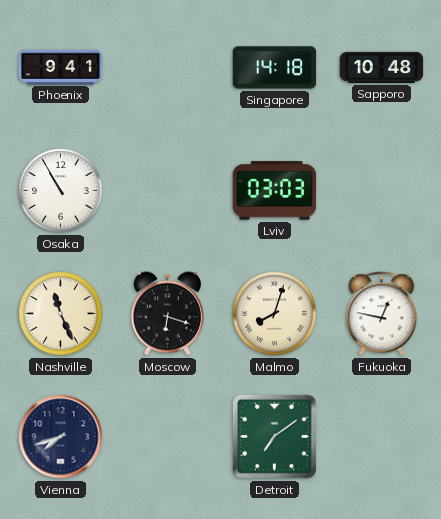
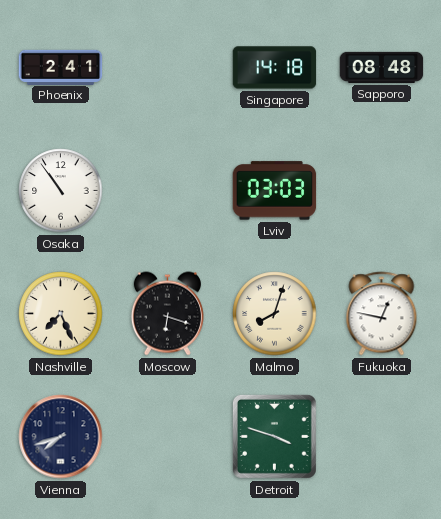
Phoenix: 9:41 -> 2:41
Sapporo: 10:48 -> 08:48
Osaka: 10:55 -> 10:54
Nashville: 11:26 -> 7:26
Detroit: 7:09 -> 3:48
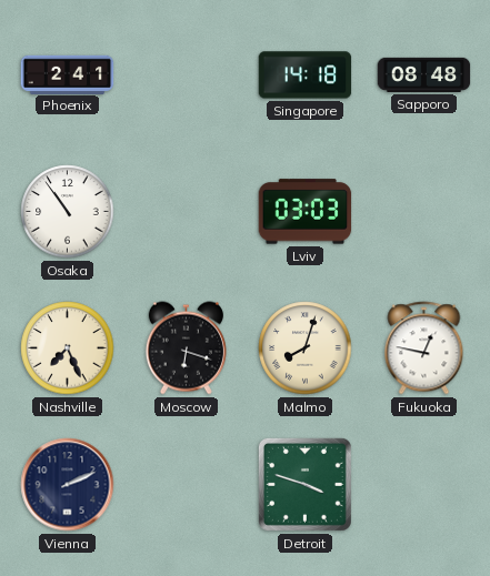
Vienna: 7:42 -> 2:11
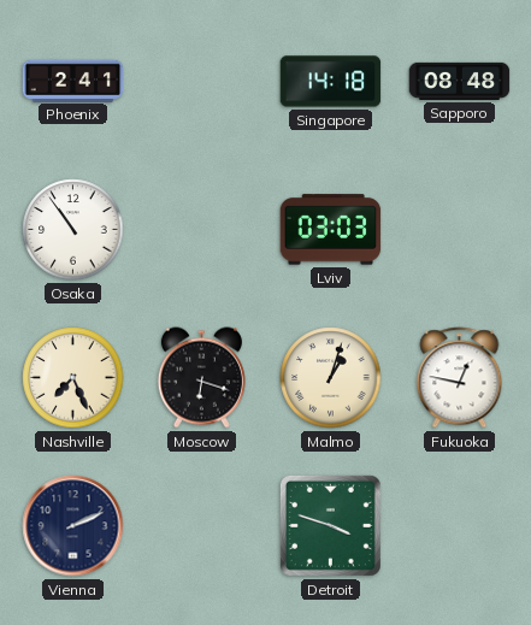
Malmo: 8:03 -> 1:03
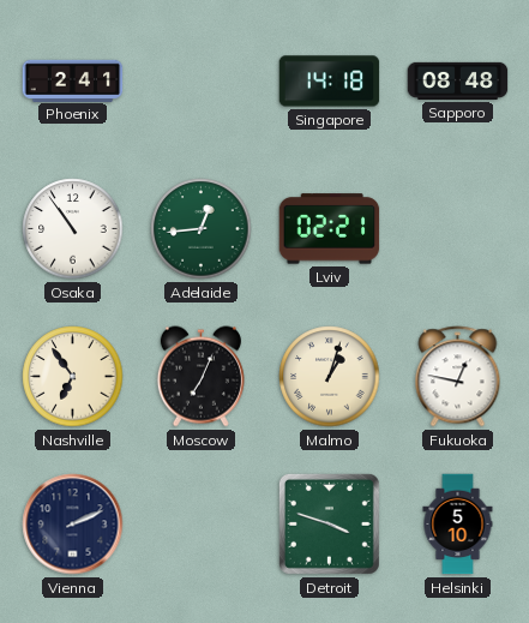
Adelaide: none -> 12:44
Lviv: 03:03 -> 02:21
Nashville: 7:26 -> 6:54
Moscow: 6:18 -> 7:04
Helsinki: none -> 5:10
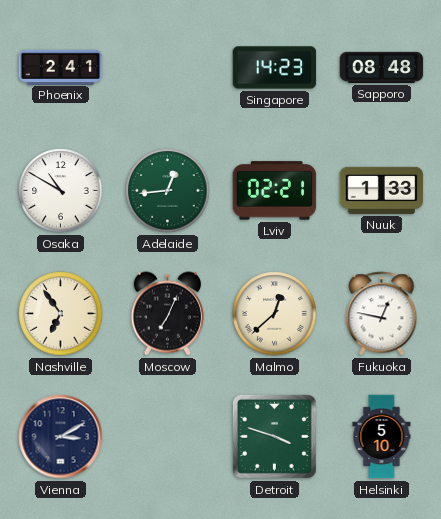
Singapore: 14:18 -> 14:23
Osaka: 10:54 -> 10:50
Nuuk: none -> 1:33
Malmo: 1:03 -> 12:38
Vienna: 2:11 -> 3:10
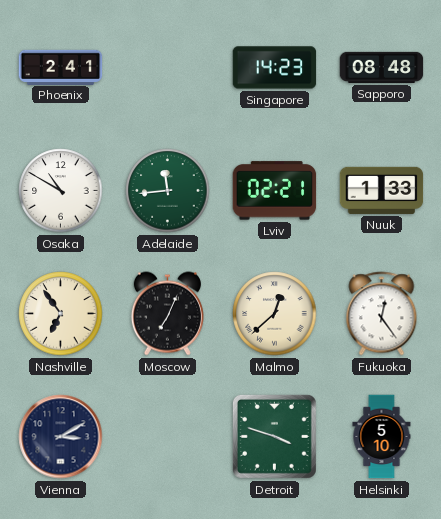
Adelaide: 12:44 -> 11:44
Fukuoka: 12:47 -> 12:24
